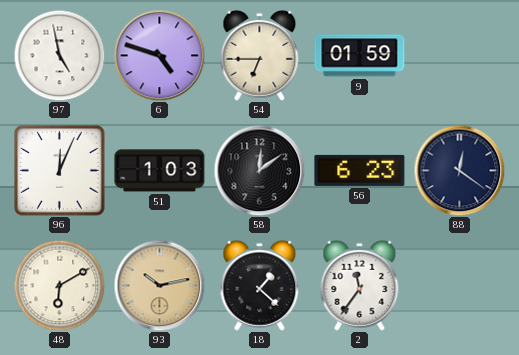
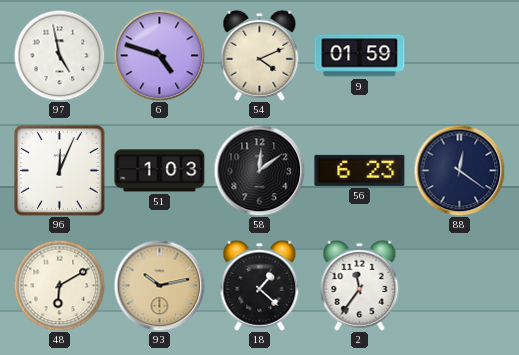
54: 6:45 -> 4:11
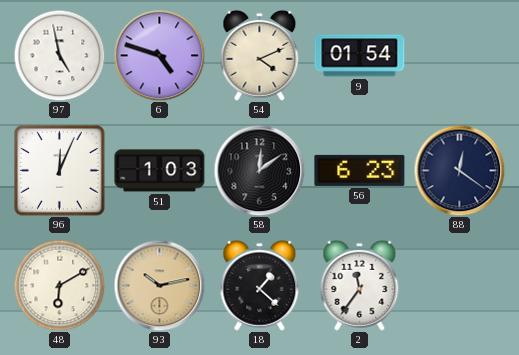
9: 01:59 -> 01:54
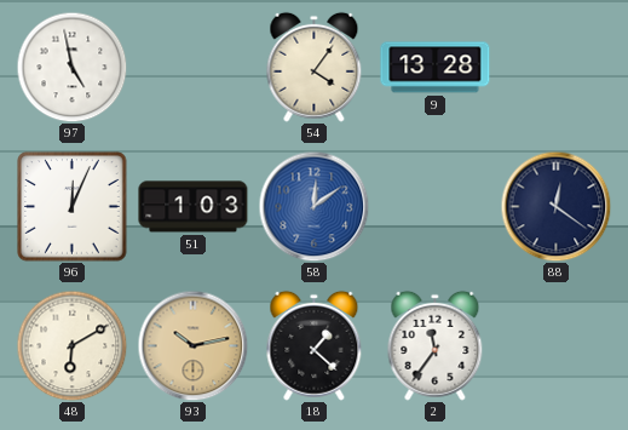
6: 4:48 -> none
54: 4:11 -> 4:06
9: 01:54 -> 13:28
58 dial: black -> blue
56: 6:23 -> none
